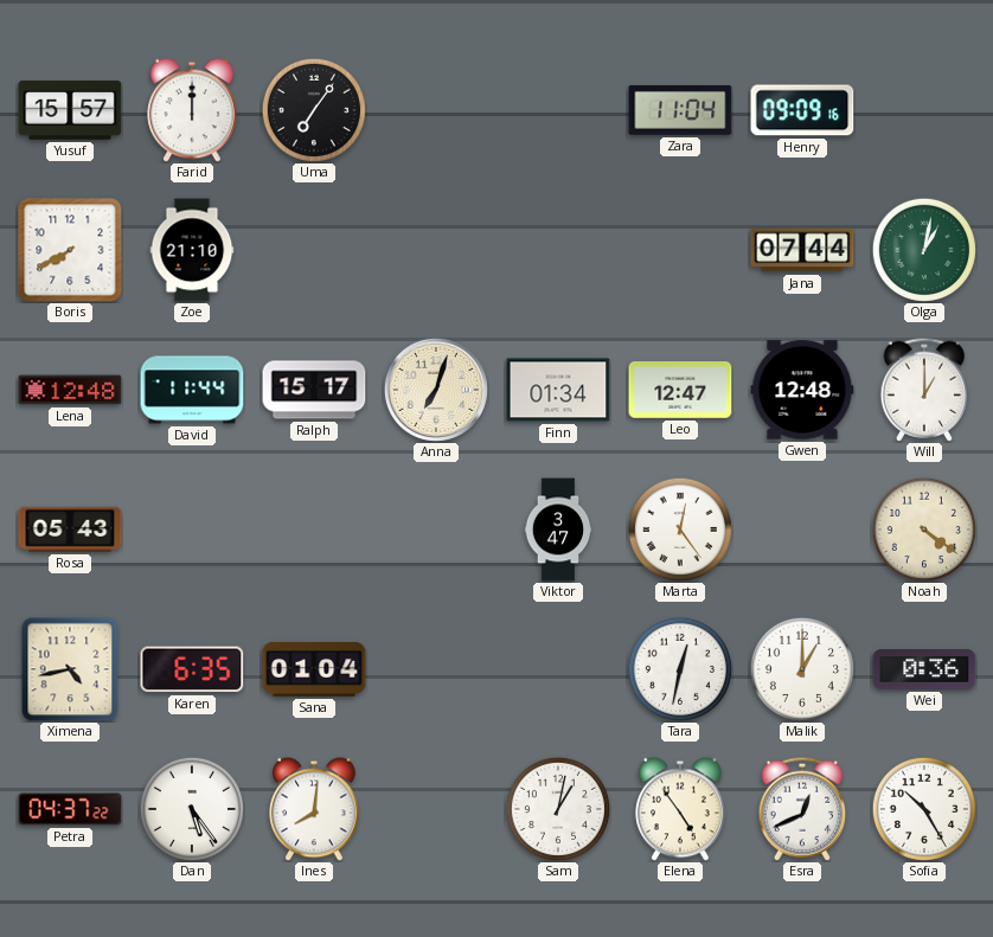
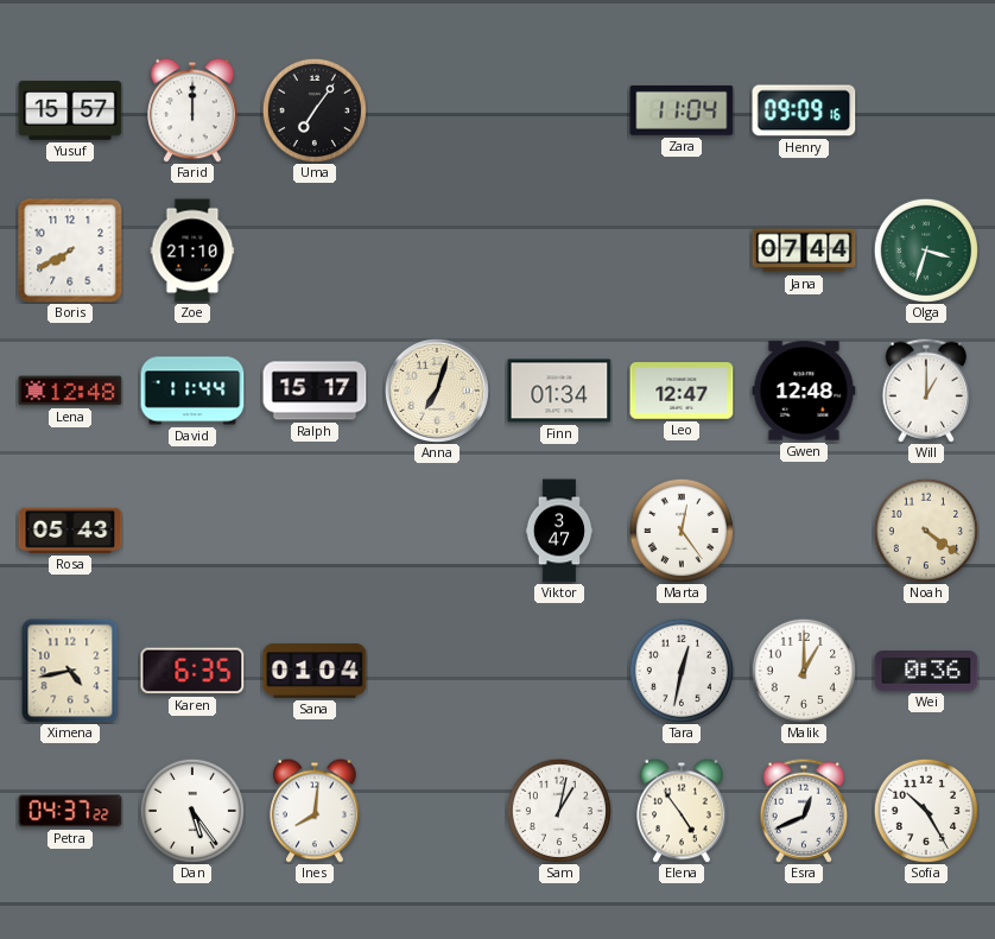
Olga: 1:02 -> 3:33
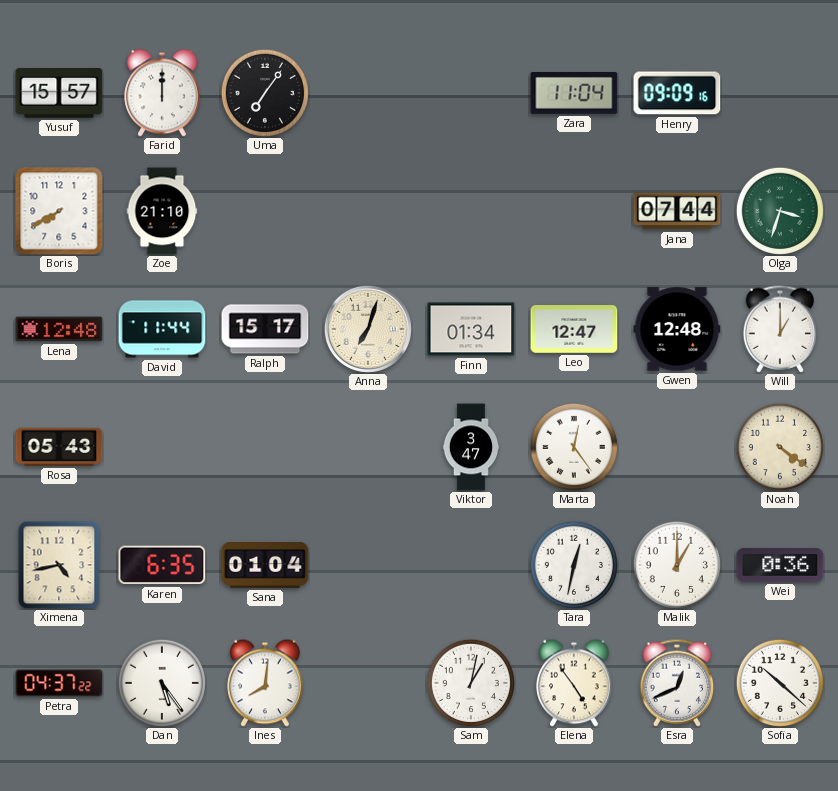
Sofia: 10:25 -> 10:22
